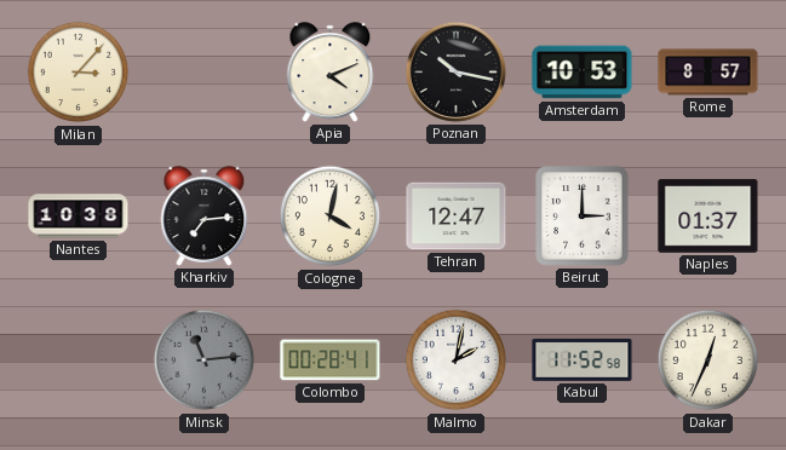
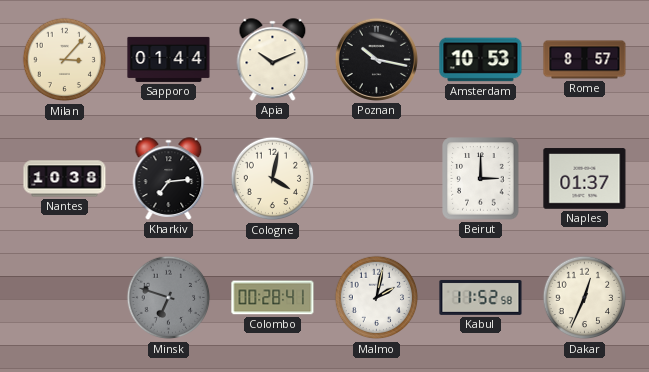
Sapporo: none -> 01:44
Apia: 4:11 -> 10:11
Tehran: 12:47 -> none
Minsk: 11:14 -> 6:48
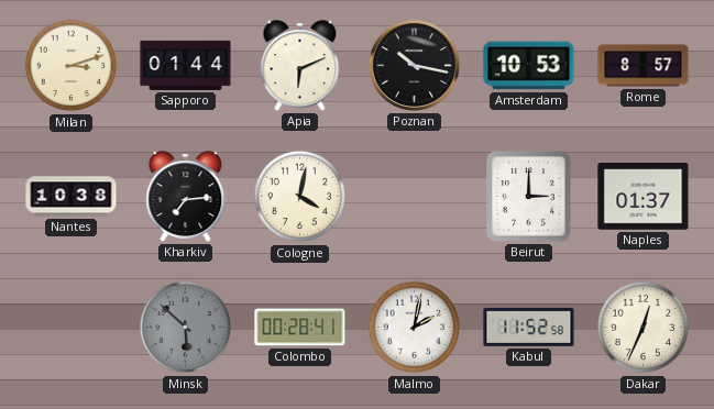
Milan: 3:07 -> 3:12
Apia: 10:11 -> 6:11
Minsk: 6:48 -> 5:52
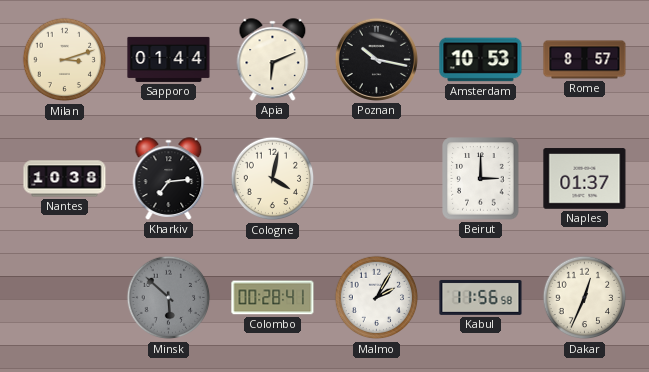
Malmo: 2:02 -> 2:05
Kabul: 11:52 -> 11:56
